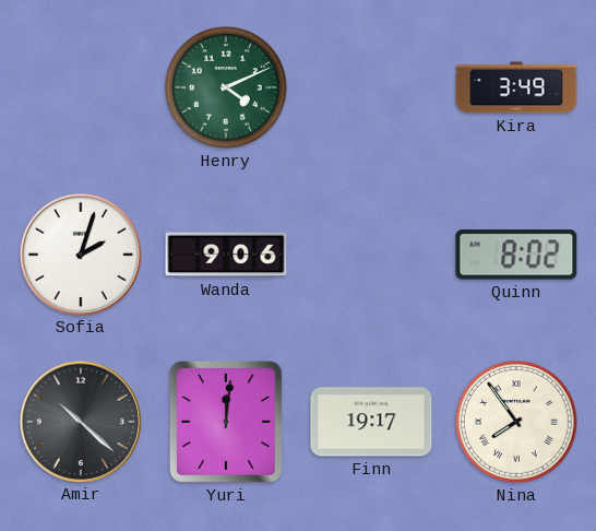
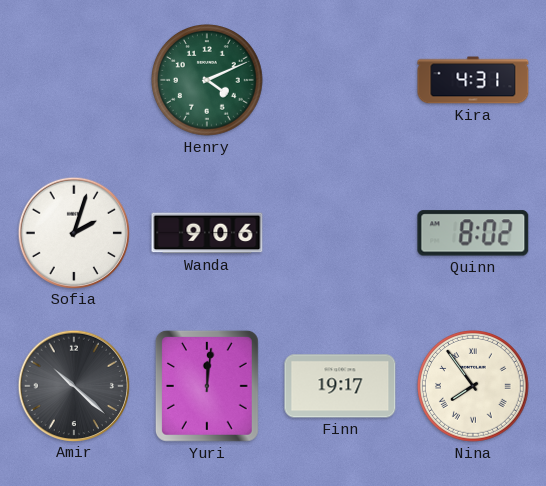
Kira: 3:49 -> 4:31
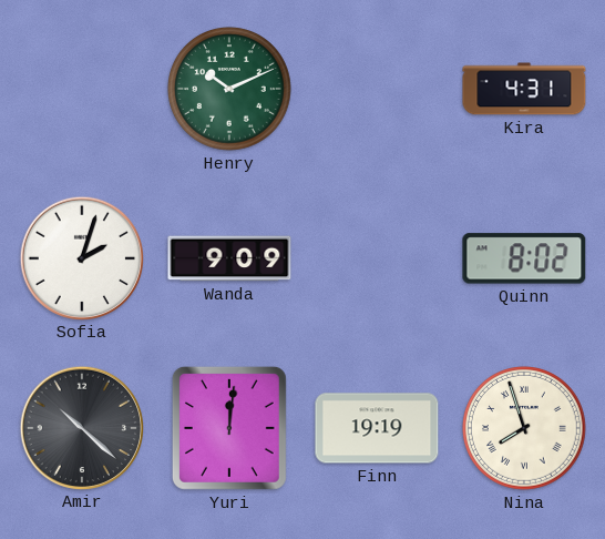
Henry: 4:11 -> 10:11
Wanda: 9:06 -> 9:09
Finn: 19:17 -> 19:19
Nina: 7:54 -> 7:57
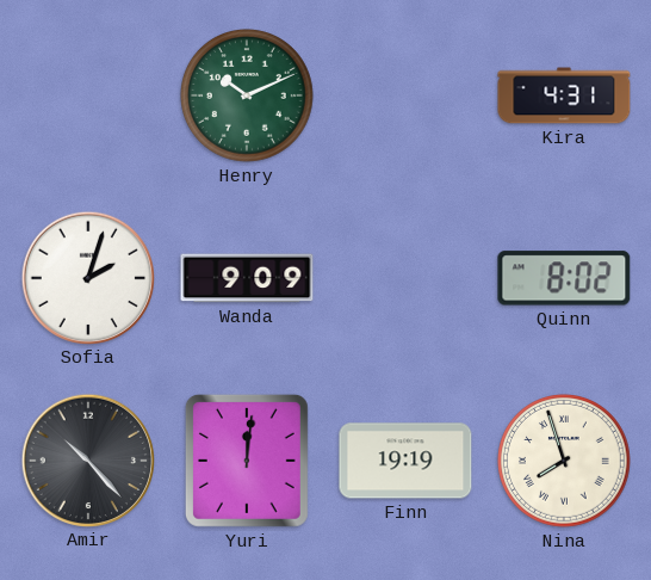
Amir: 10:22 -> 10:23
